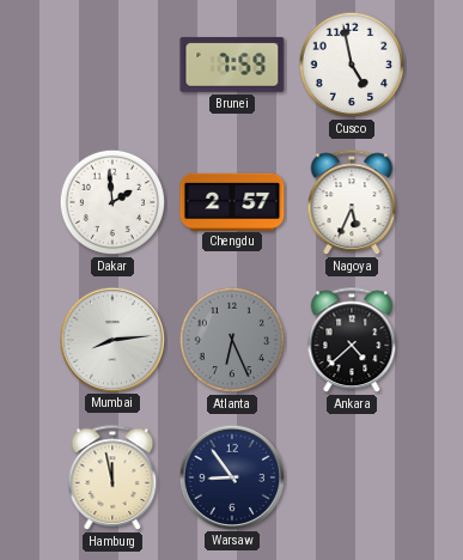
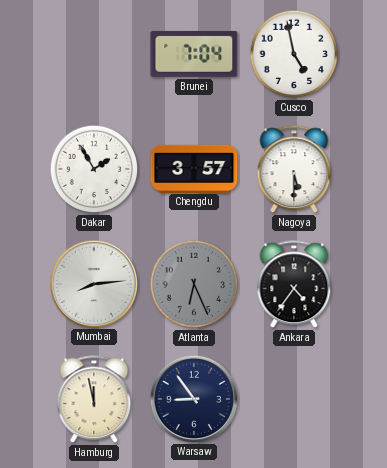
Brunei: 7:59 -> 7:04
Dakar: 1:59 -> 1:55
Chengdu: 2:57 -> 3:57
Nagoya: 5:34 -> 5:30
Ankara: 4:38 -> 4:36
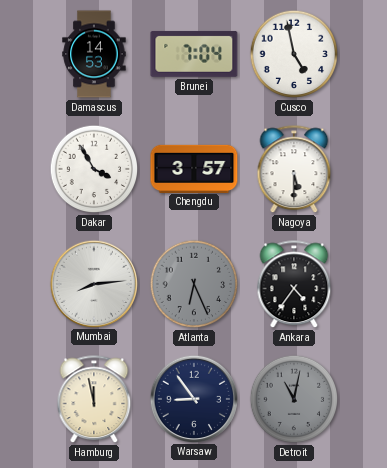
Damascus: none -> 14:53
Dakar: 1:55 -> 3:55
Detroit: none -> 11:02
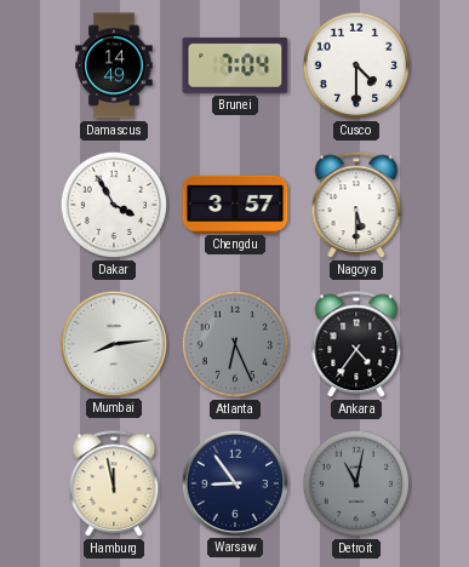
Damascus: 14:53 -> 14:49
Cusco: 4:58 -> 4:30
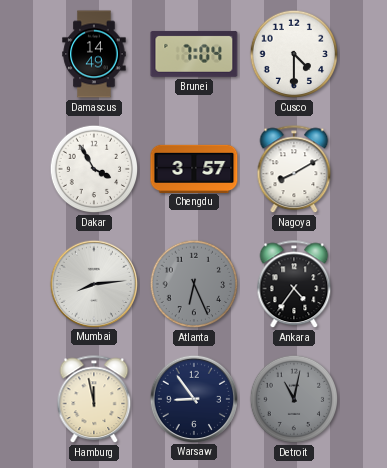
Nagoya: 5:30 -> 8:10
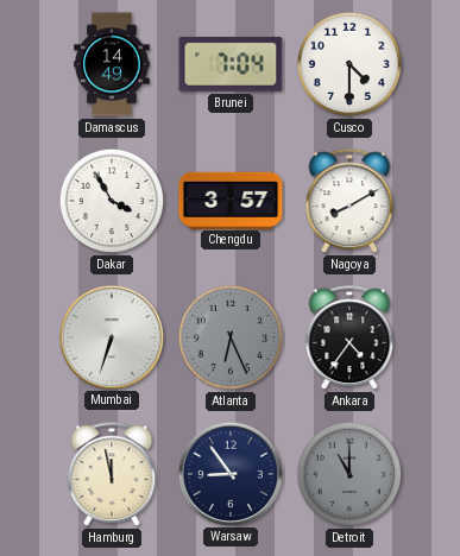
Mumbai: 8:14 -> 6:33
Detroit: 11:02 -> 11:00
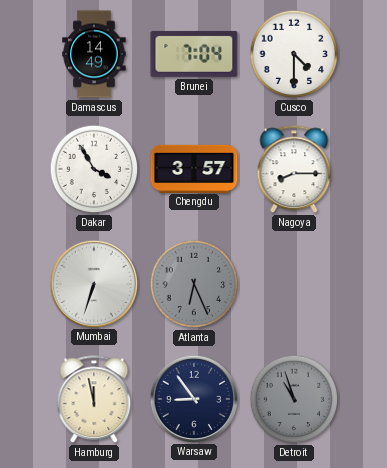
Nagoya: 8:10 -> 8:15
Ankara: 4:36 -> none
Detroit: 11:00 -> 10:57
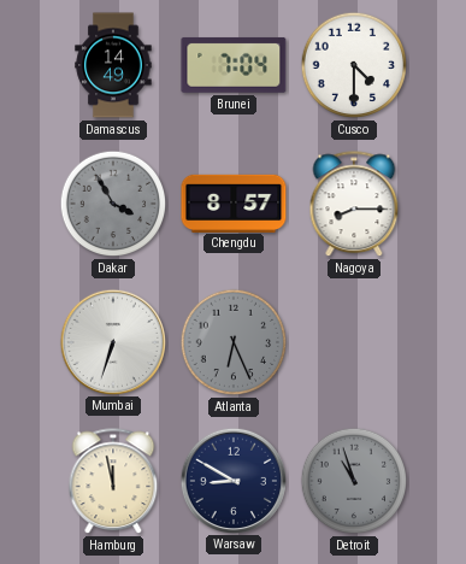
Dakar dial: white -> grey
Chengdu: 3:57 -> 8:57
Warsaw: 8:54 -> 8:50
